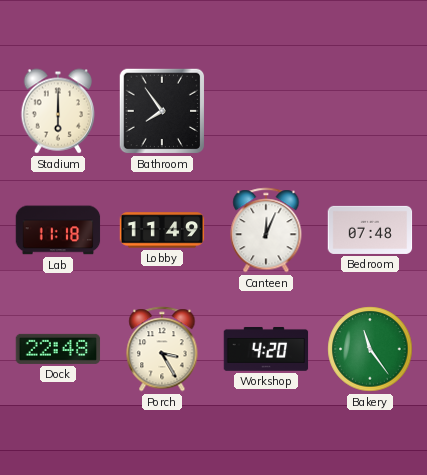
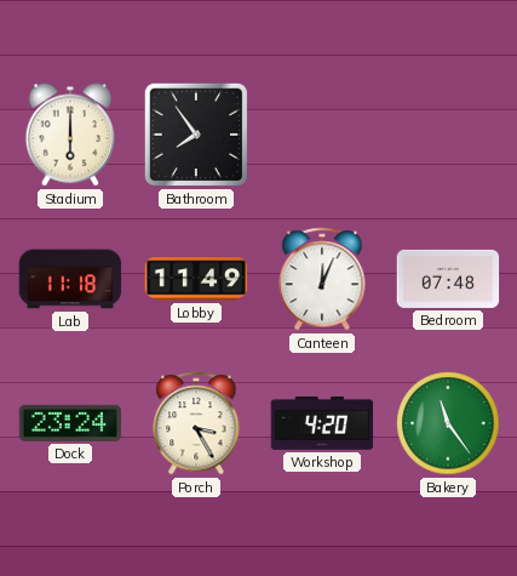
Dock: 22:48 -> 23:24
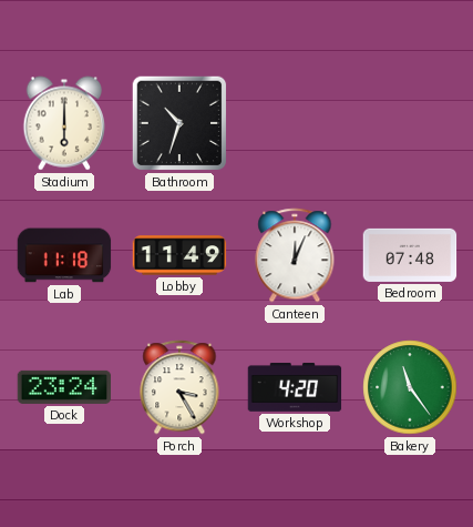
Bathroom: 7:54 -> 10:33
